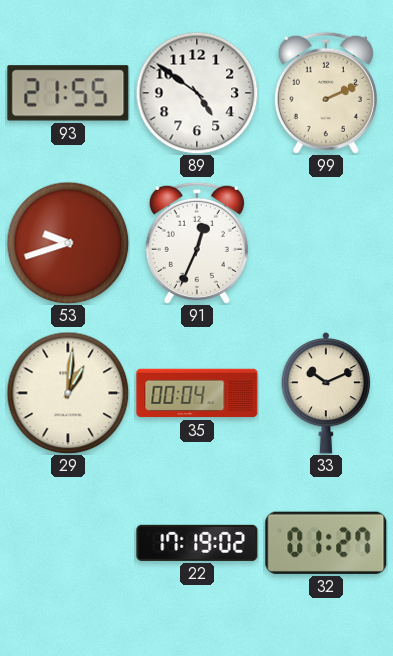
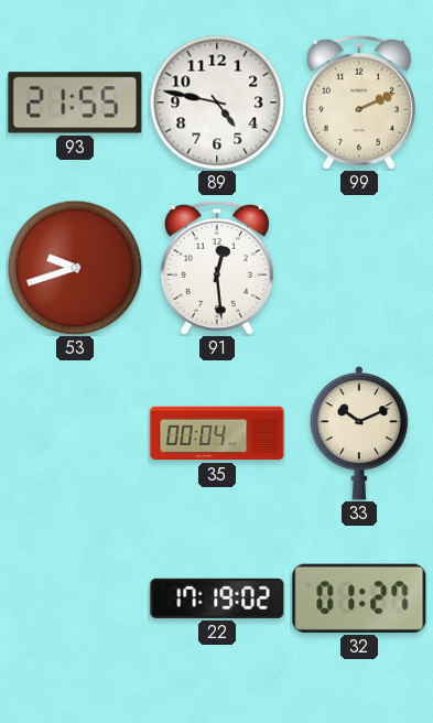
89: 4:51 -> 4:47
91: 12:34 -> 12:29
29: 1:01 -> none
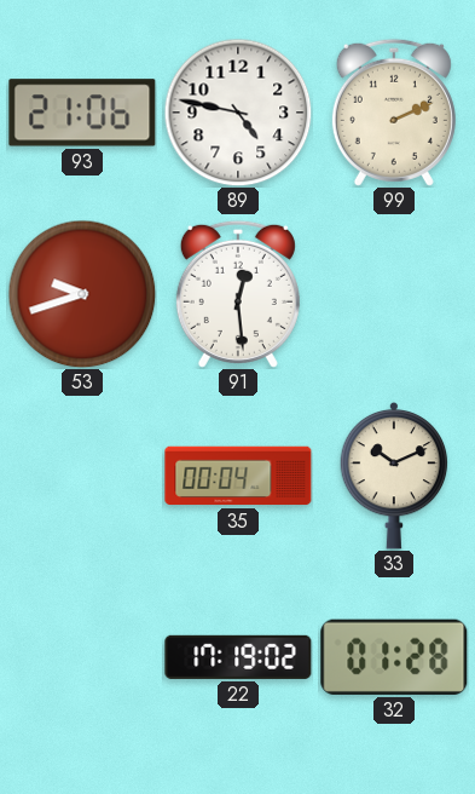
93: 21:55 -> 21:06
32: 01:27 -> 01:28
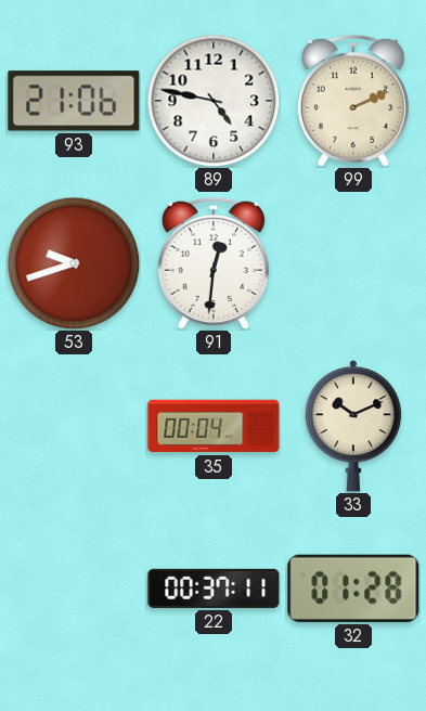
91: 12:29 -> 12:31
22: 17:19 -> 00:37
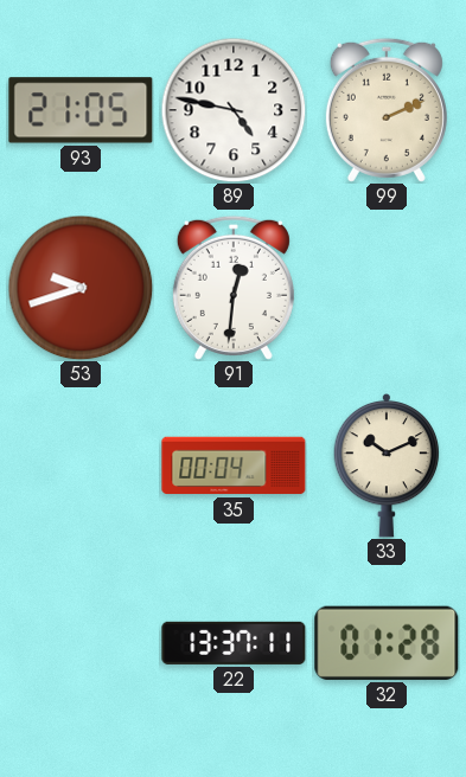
93: 21:06 -> 21:05
22: 00:37 -> 13:37
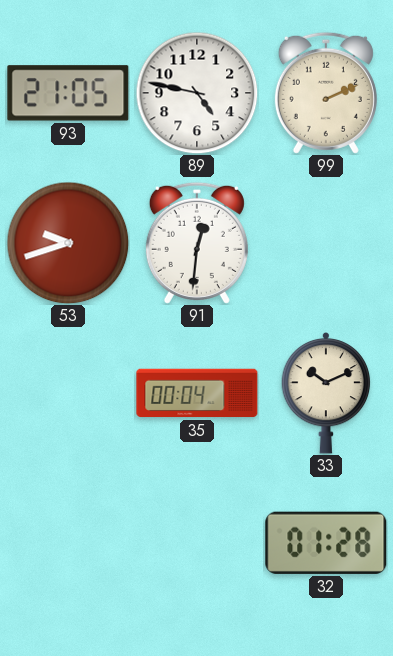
22: 13:37 -> none
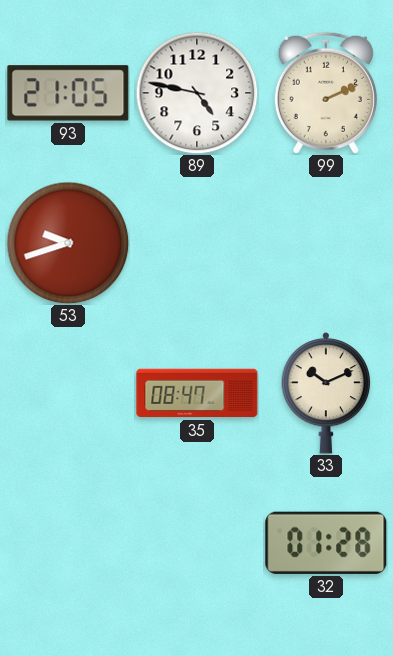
91: 12:31 -> none
35: 00:04 -> 08:47
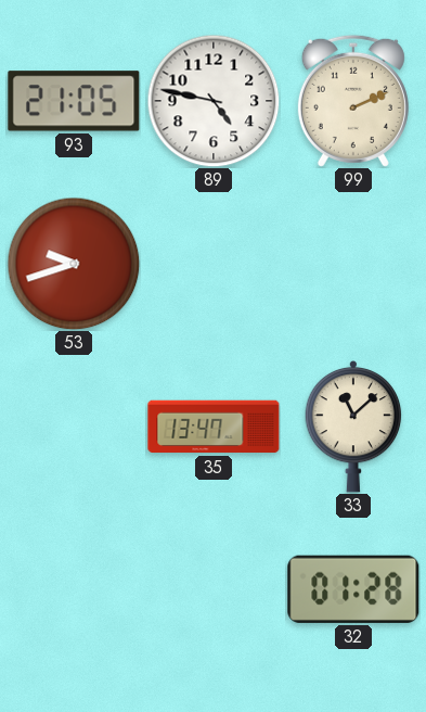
35: 08:47 -> 13:47
33: 10:11 -> 11:08
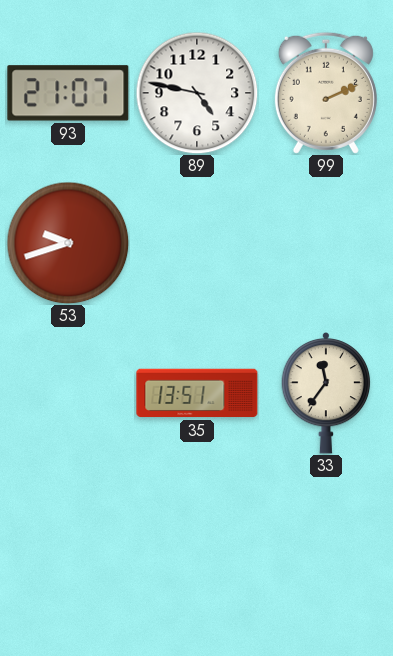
93: 21:05 -> 21:07
35: 13:47 -> 13:51
33: 11:08 -> 11:36
32: 01:28 -> none
